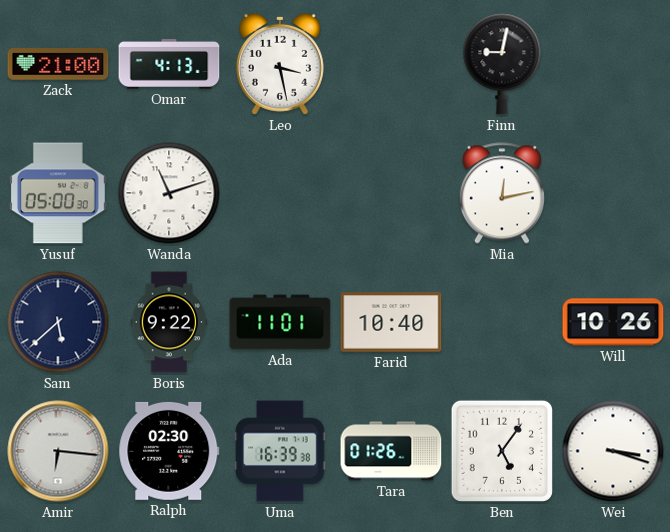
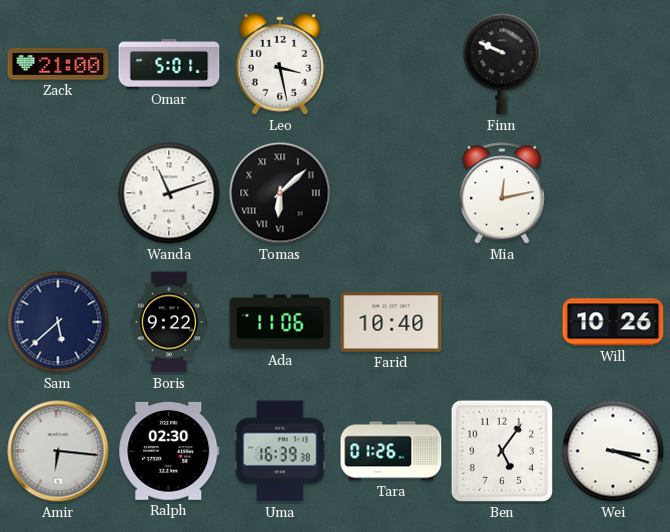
Omar: 4:13 -> 5:01
Finn: 9:02 -> 9:49
Yusuf: 05:00 -> none
Tomas: none -> 6:08
Ada: 11:01 -> 11:06
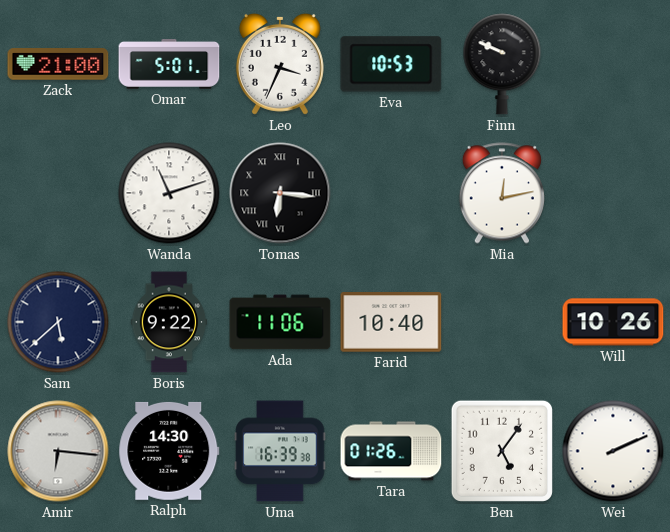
Leo: 3:28 -> 3:34
Eva: none -> 10:53
Tomas: 6:08 -> 6:16
Ralph: 02:30 -> 14:30
Wei: 3:18 -> 2:11
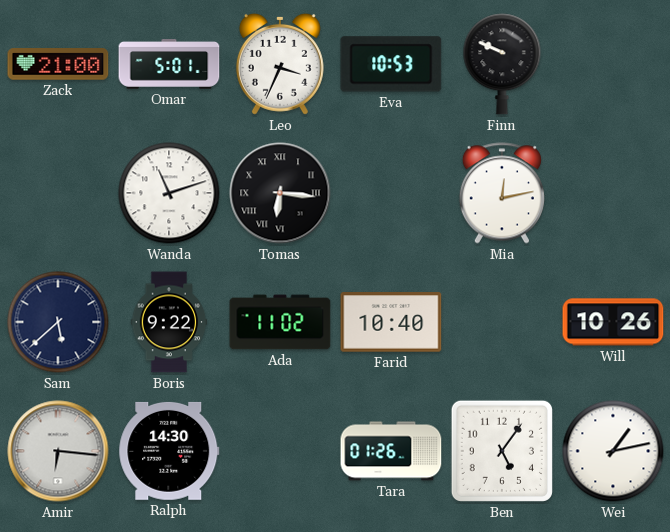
Ada: 11:06 -> 11:02
Uma: 16:39 -> none
Wei: 2:11 -> 1:13
